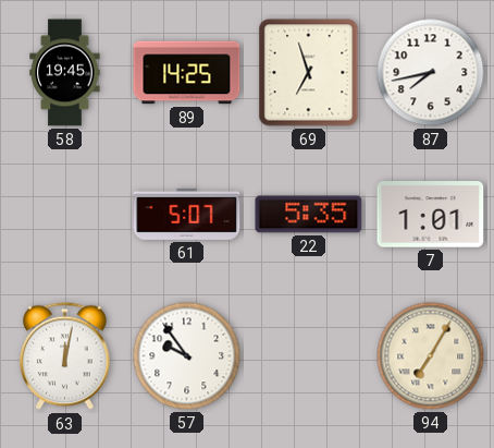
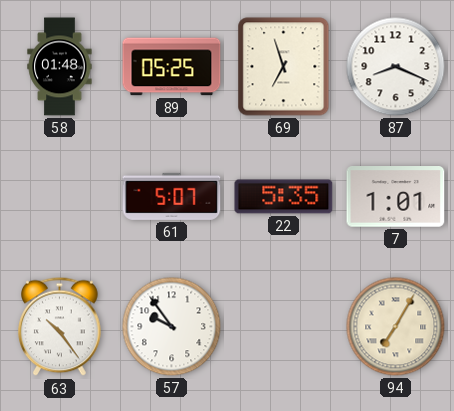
58: 19:45 -> 01:48
89: 14:25 -> 05:25
87: 7:43 -> 8:19
63: 12:02 -> 10:24
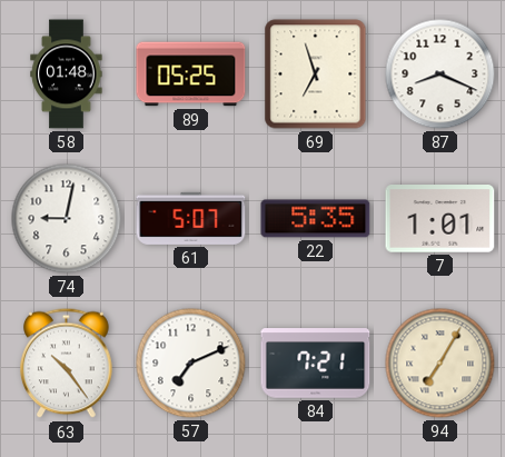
74: none -> 9:02
57: 9:54 -> 7:11
84: none -> 7:21
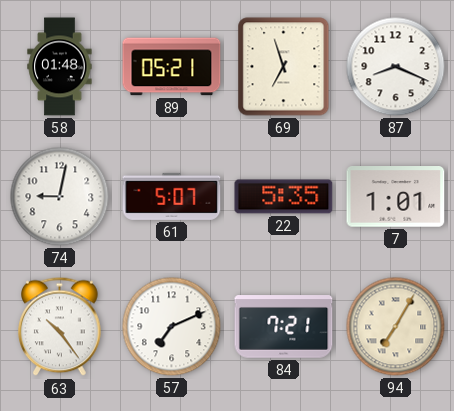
89: 05:25 -> 05:21
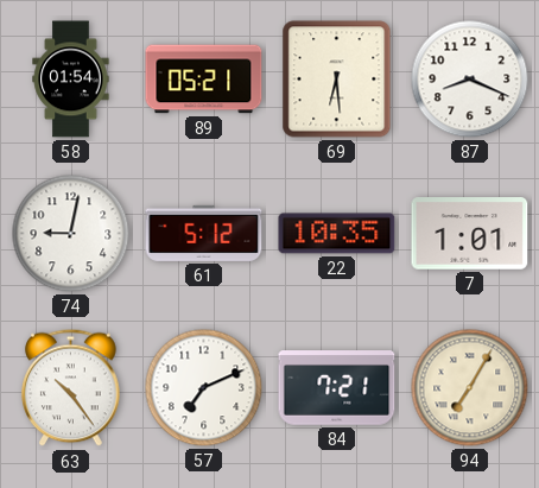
58: 01:48 -> 01:54
69: 6:57 -> 6:29
61: 5:07 -> 5:12
22: 5:35 -> 10:35
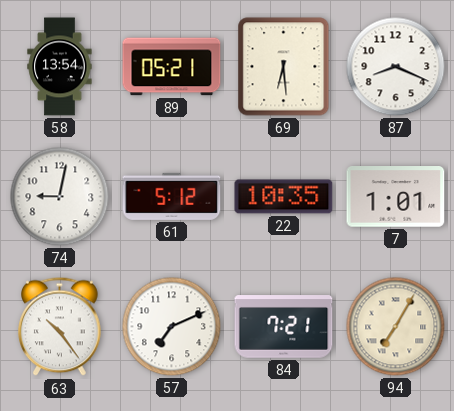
58: 01:54 -> 13:54
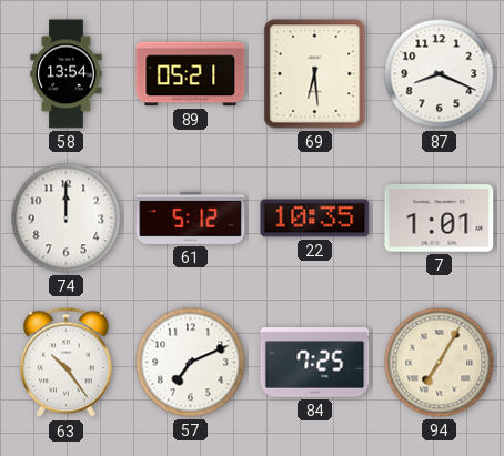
74: 9:02 -> 12:00
84: 7:21 -> 7:25
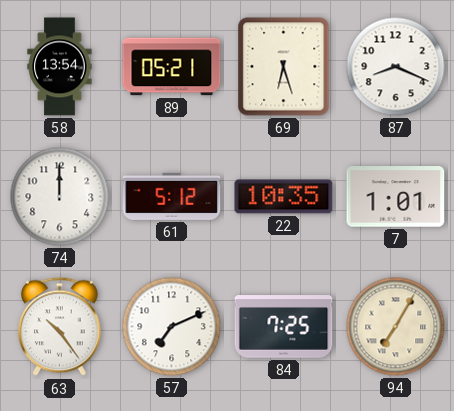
69: 6:29 -> 6:27
